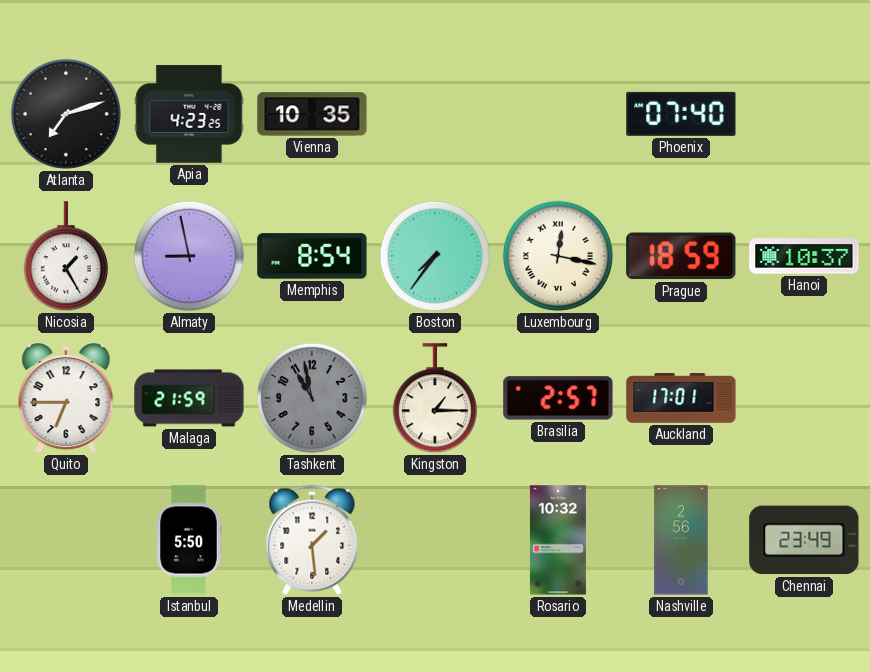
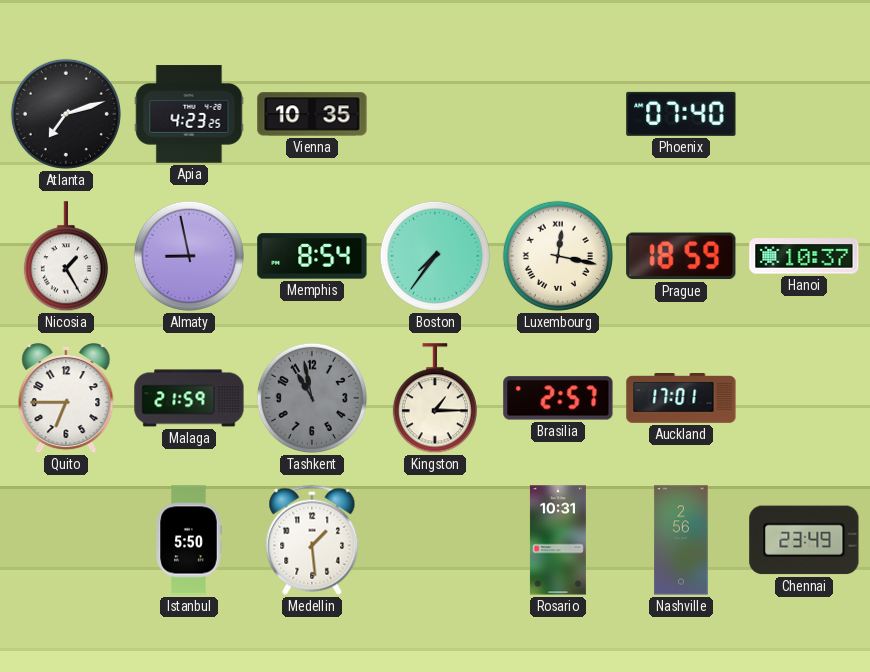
Rosario: 10:32 -> 10:31
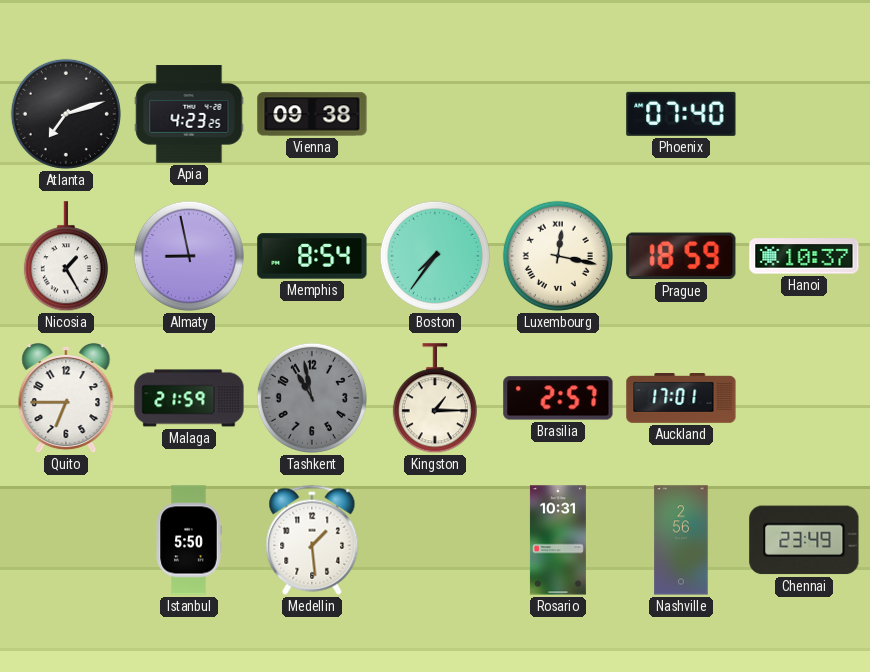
Vienna: 10:35 -> 09:38
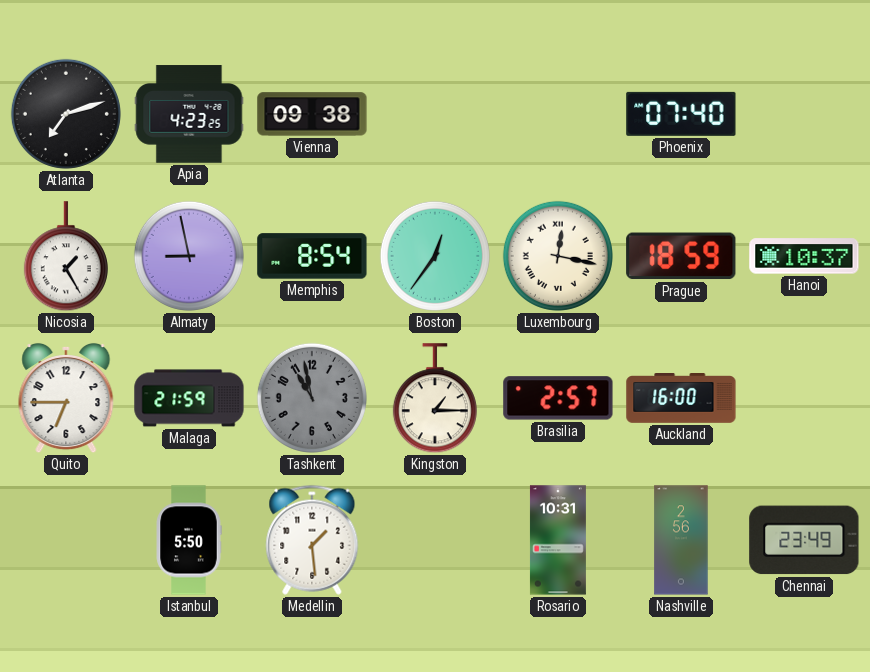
Boston: 7:36 -> 12:36
Auckland: 17:01 -> 16:00
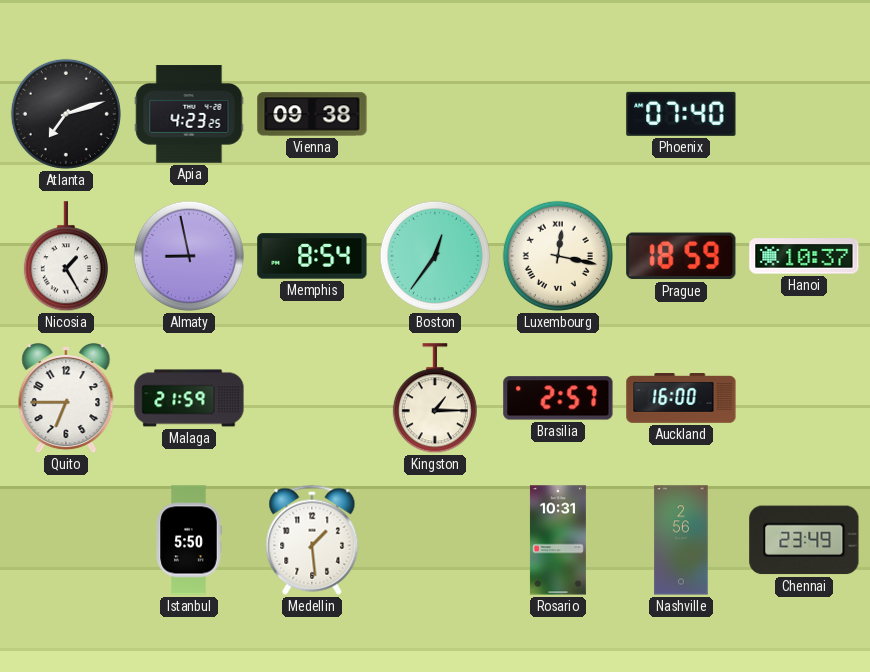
Tashkent: 10:58 -> none
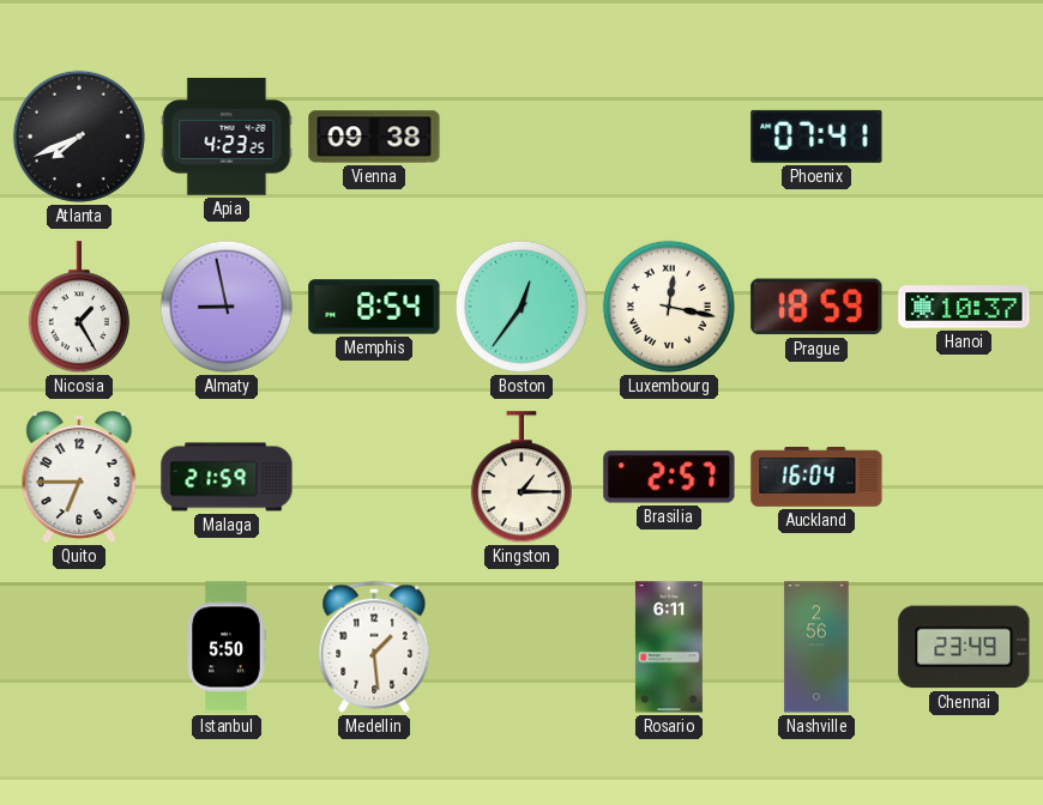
Atlanta: 7:12 -> 7:41
Phoenix: 07:40 -> 07:41
Auckland: 16:00 -> 16:04
Rosario: 10:31 -> 6:11
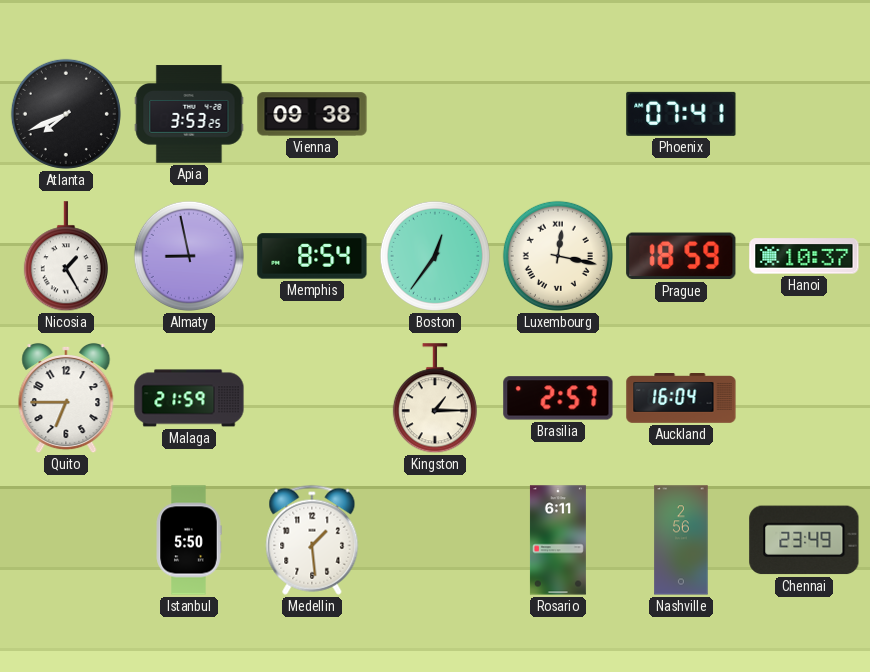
Apia: 4:23 -> 3:53
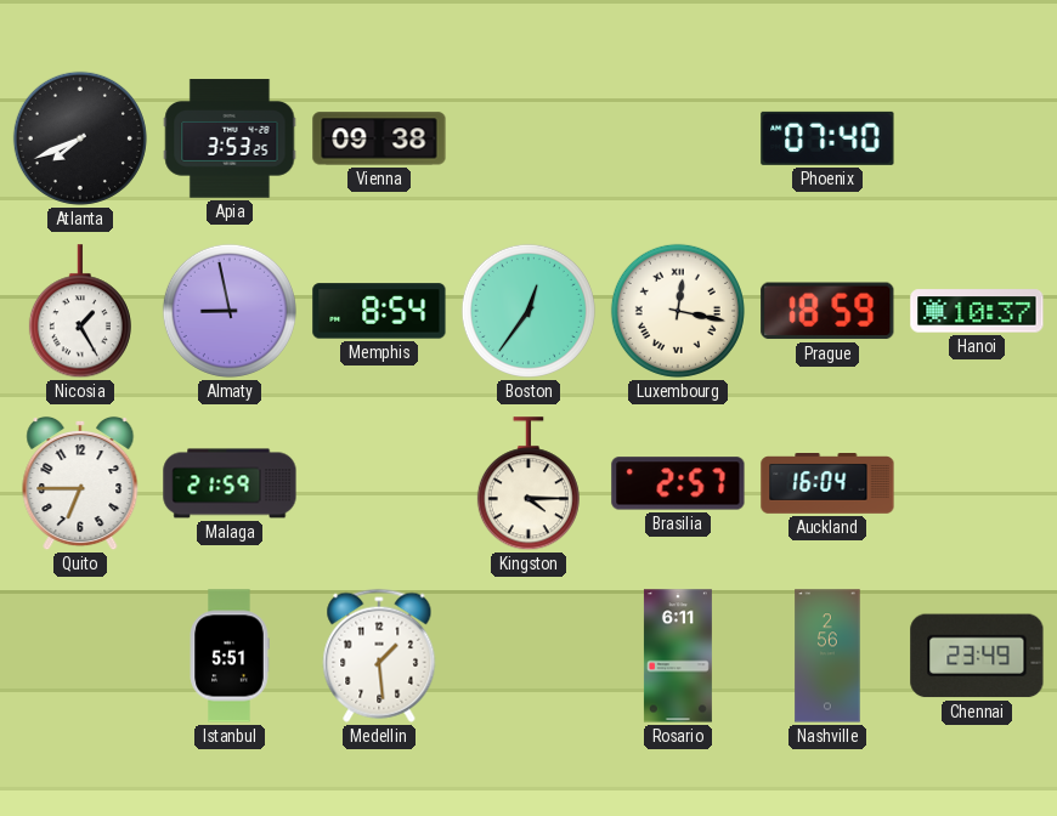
Phoenix: 07:41 -> 07:40
Kingston: 1:15 -> 4:15
Istanbul: 5:50 -> 5:51
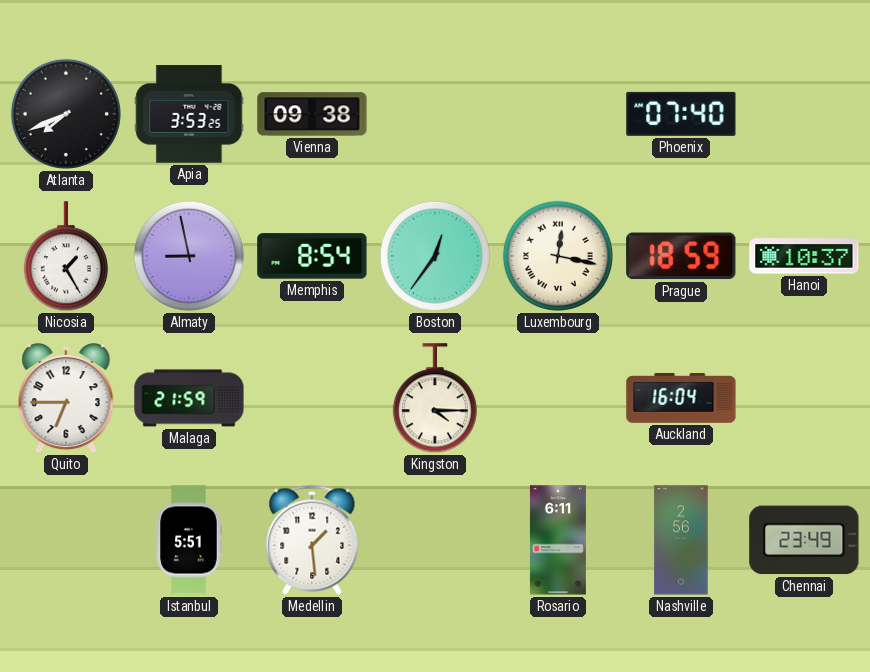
Brasilia: 2:57 -> none
